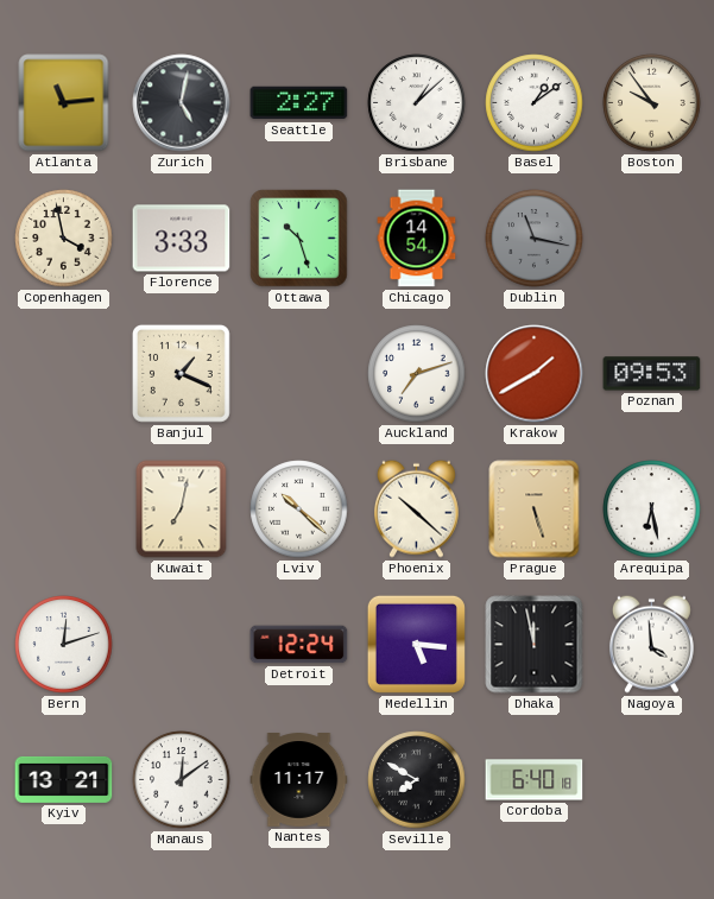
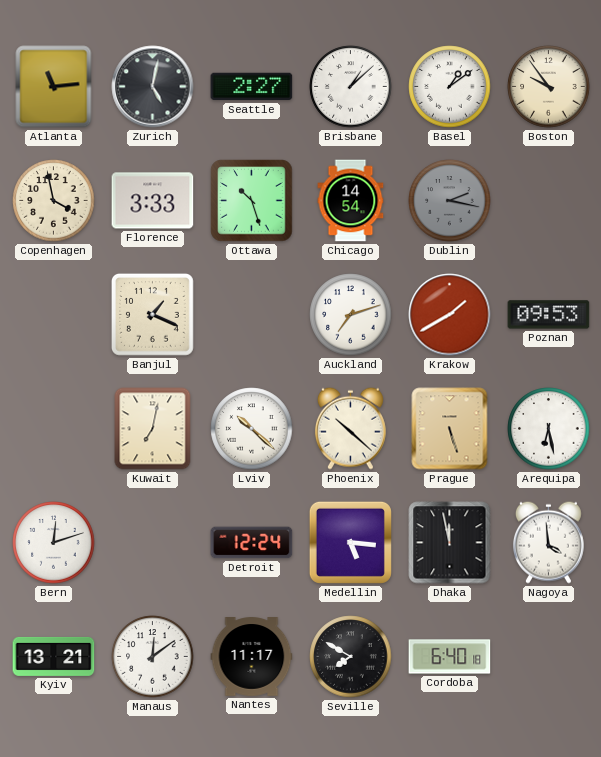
Dublin: 11:17 -> 2:17
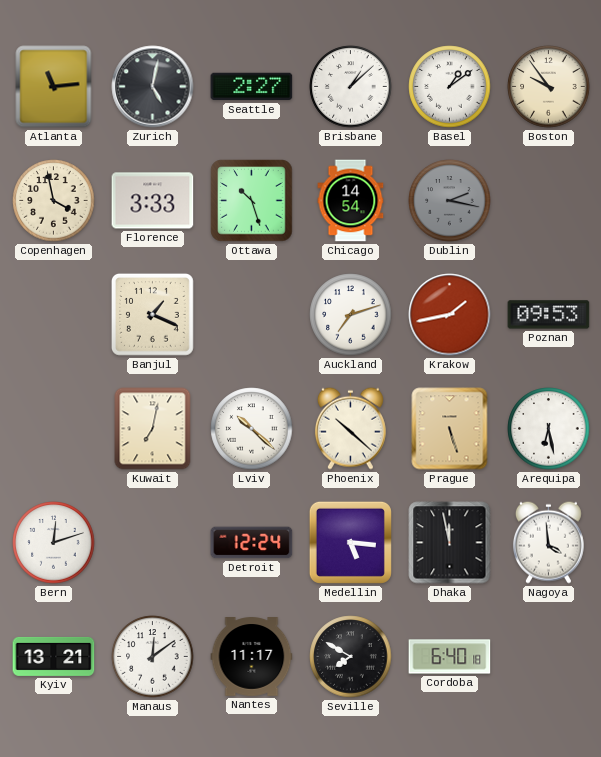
Krakow: 1:40 -> 1:43
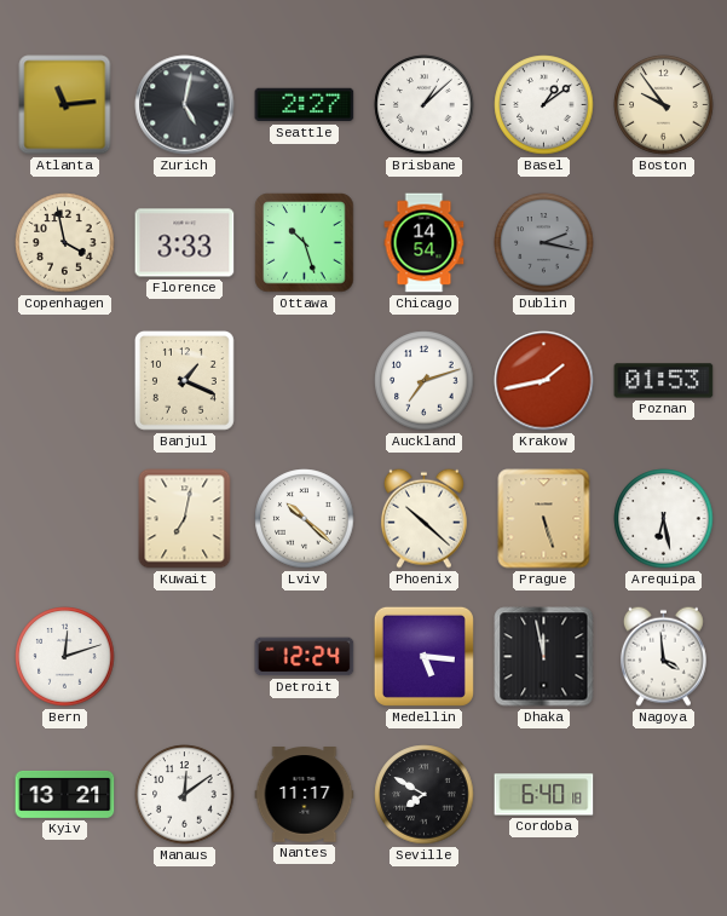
Poznan: 09:53 -> 01:53
